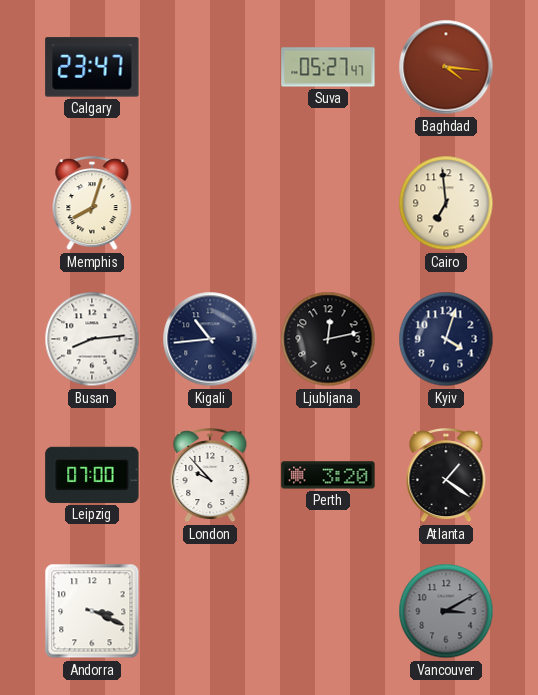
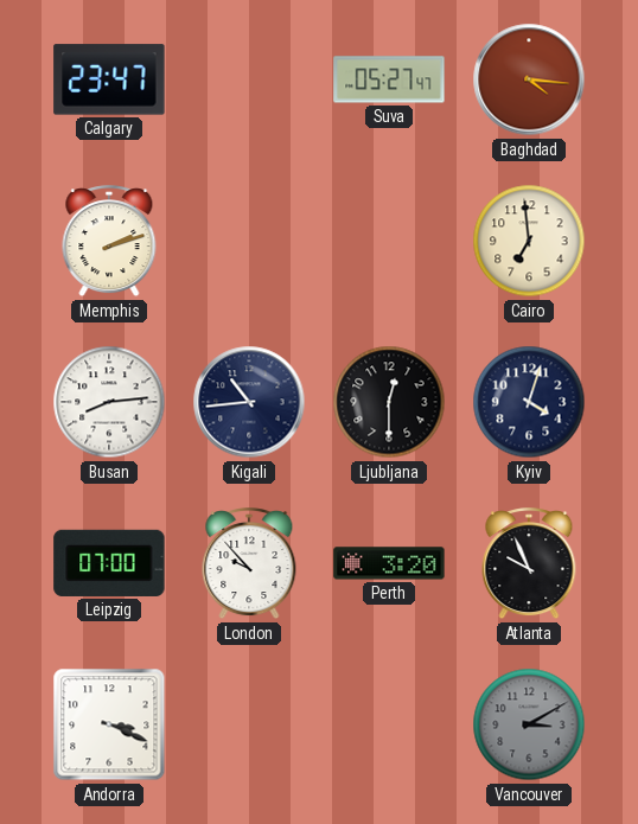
Memphis: 8:03 -> 2:12
Ljubljana: 12:13 -> 12:30
Atlanta: 1:21 -> 9:56
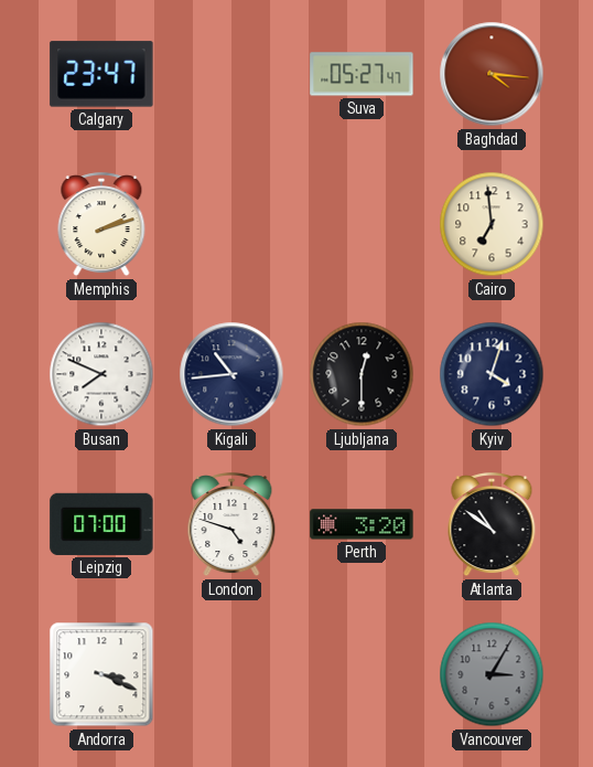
Busan: 8:14 -> 7:49
London: 9:53 -> 4:48
Atlanta: 9:56 -> 10:51
Vancouver: 3:10 -> 3:05
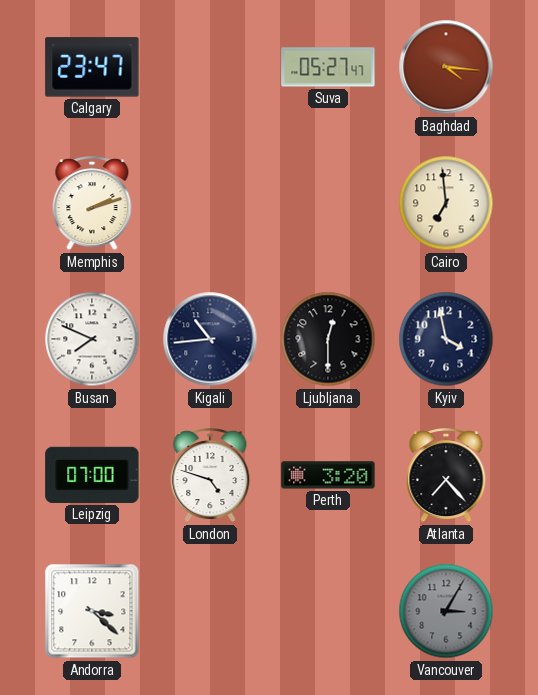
Kyiv: 4:03 -> 3:58
Atlanta: 10:51 -> 7:23
Andorra: 3:19 -> 3:22
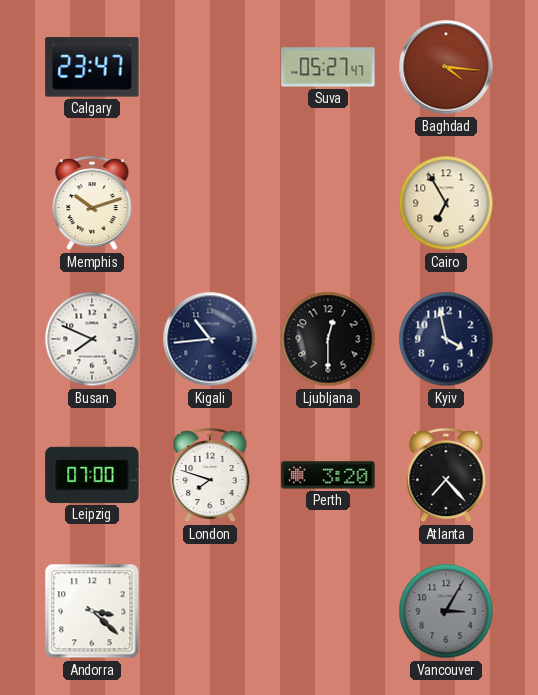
Memphis: 2:12 -> 10:12
Cairo: 6:59 -> 6:55
London: 4:48 -> 7:48
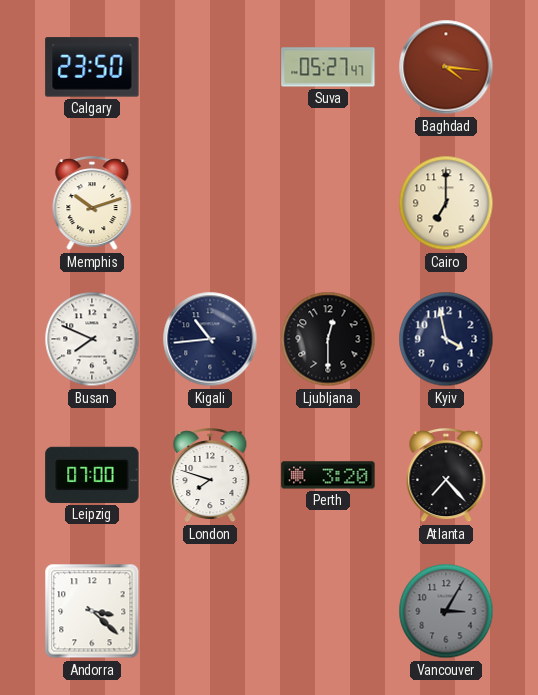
Calgary: 23:47 -> 23:50
Cairo: 6:55 -> 7:00
